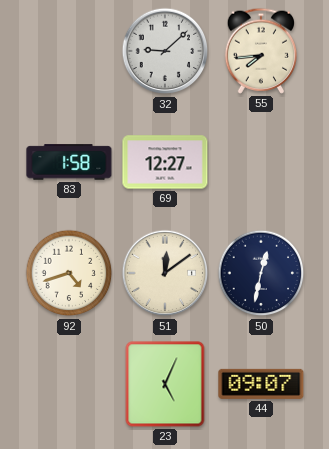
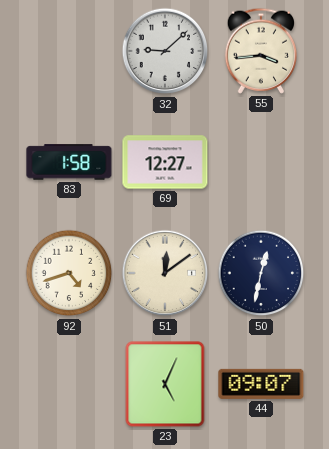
55: 7:44 -> 3:44
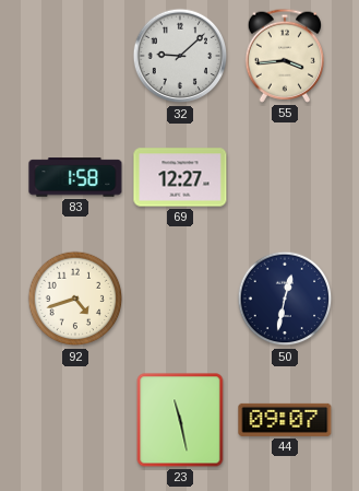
51: 12:09 -> none
23: 5:04 -> 11:28
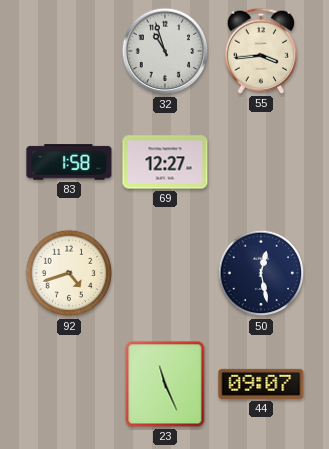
32: 9:08 -> 10:57
50: 12:32 -> 12:28
23: 11:28 -> 11:26
